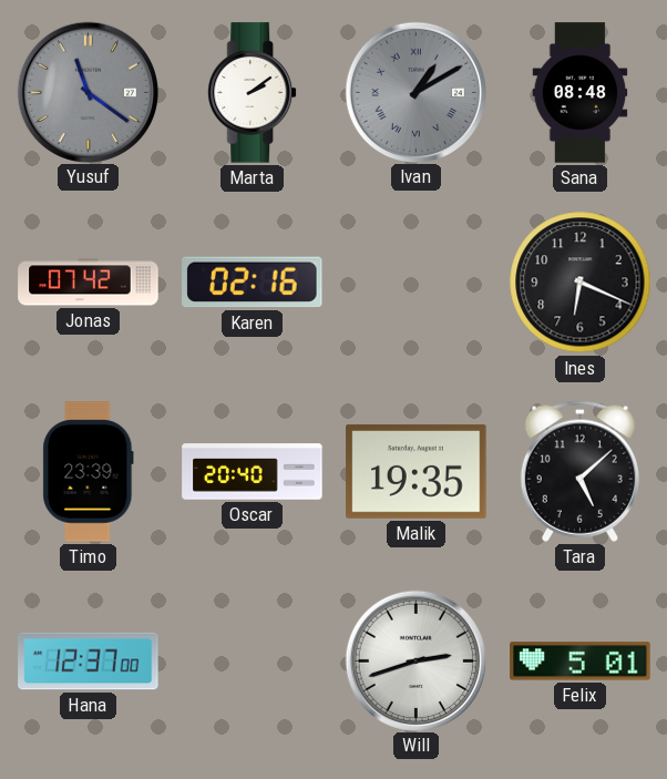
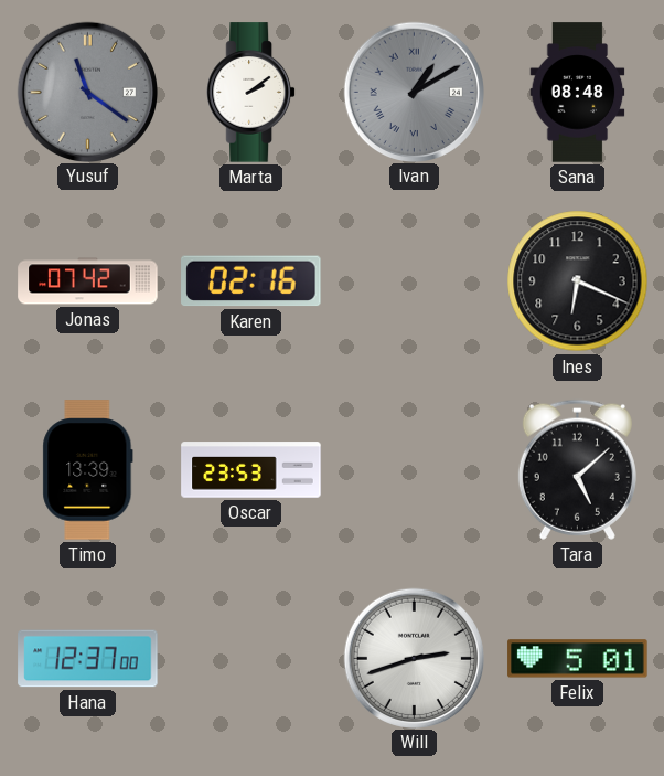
Timo: 23:39 -> 13:39
Oscar: 20:40 -> 23:53
Malik: 19:35 -> none
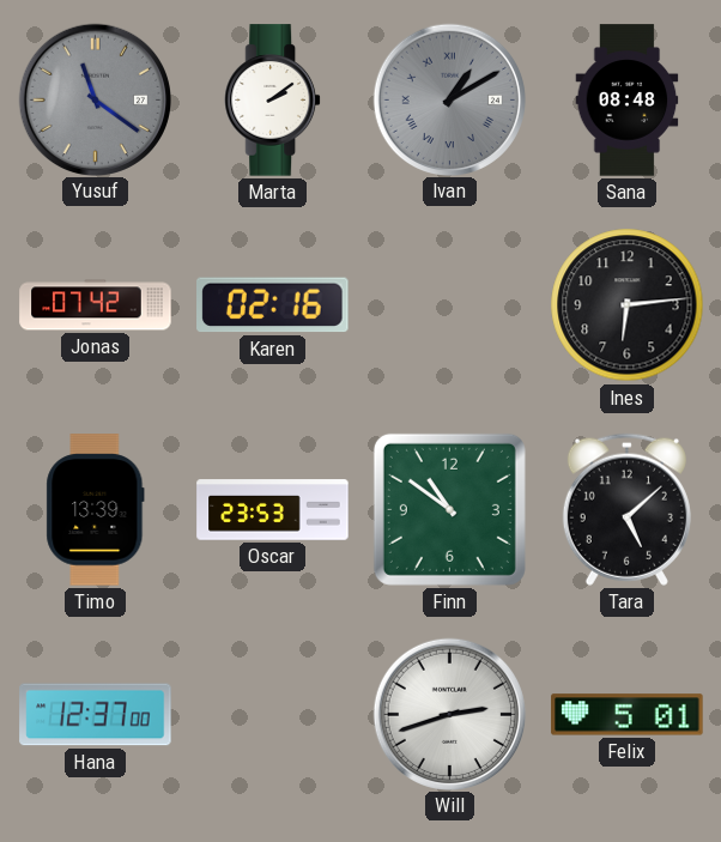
Ines: 6:19 -> 6:14
Finn: none -> 10:51
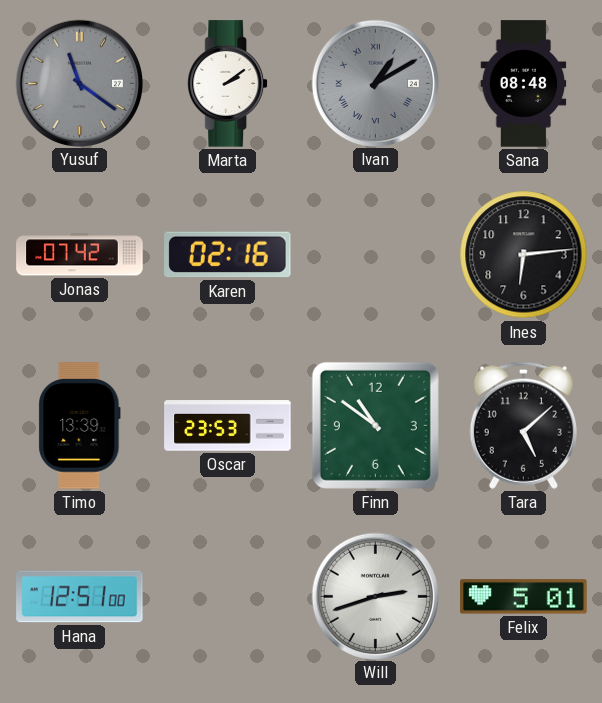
Hana: 12:37 -> 12:51
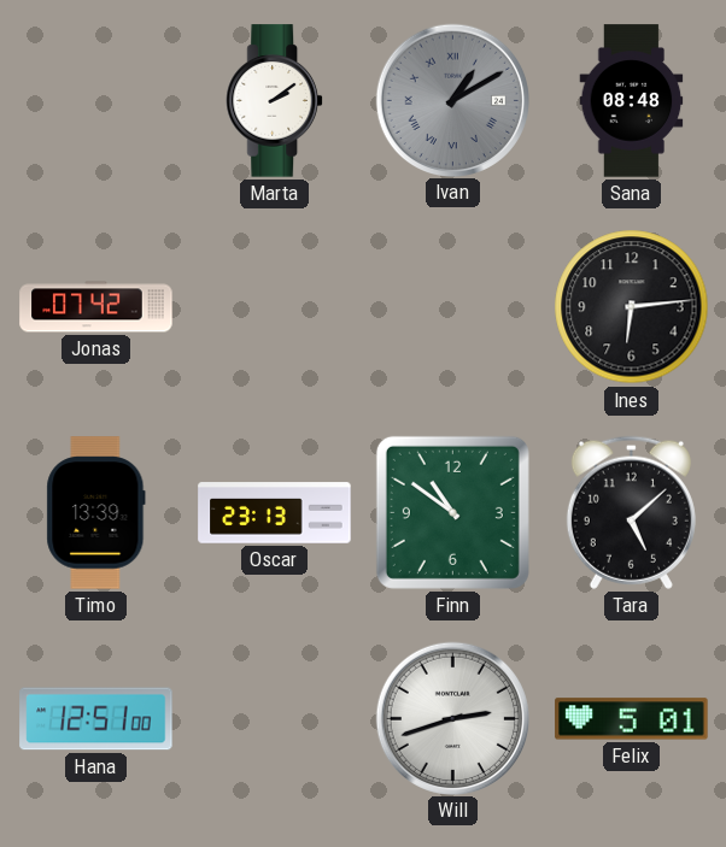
Yusuf: 11:21 -> none
Karen: 02:16 -> none
Oscar: 23:53 -> 23:13
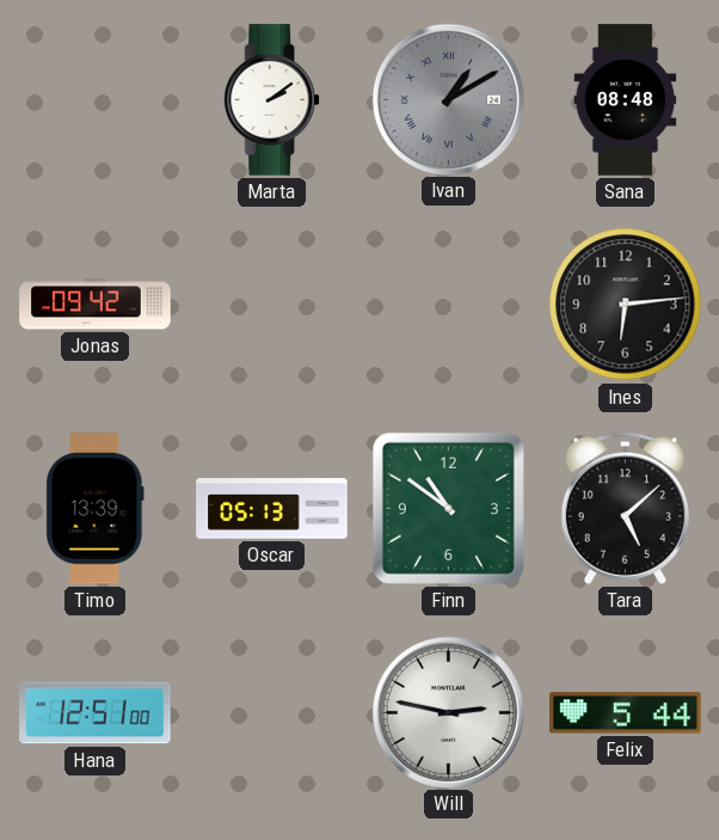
Jonas: 07:42 -> 09:42
Oscar: 23:13 -> 05:13
Will: 2:42 -> 2:47
Felix: 5:01 -> 5:44
